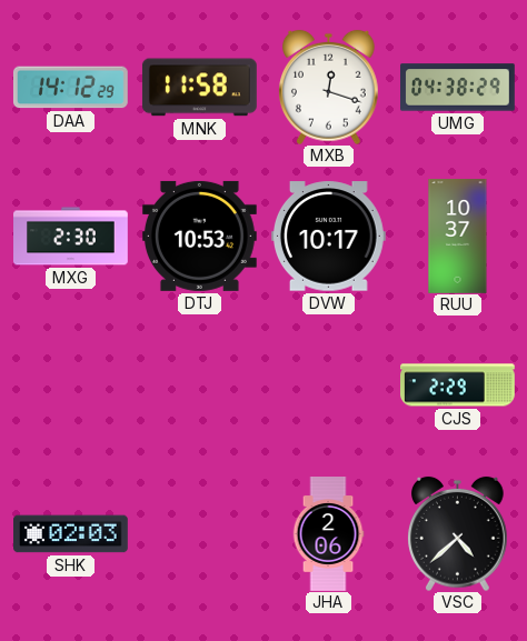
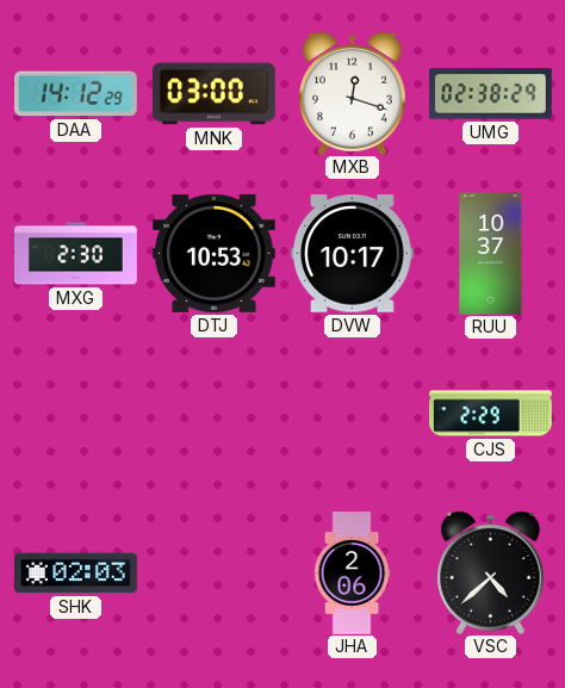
MNK: 11:58 -> 03:00
UMG: 04:38 -> 02:38
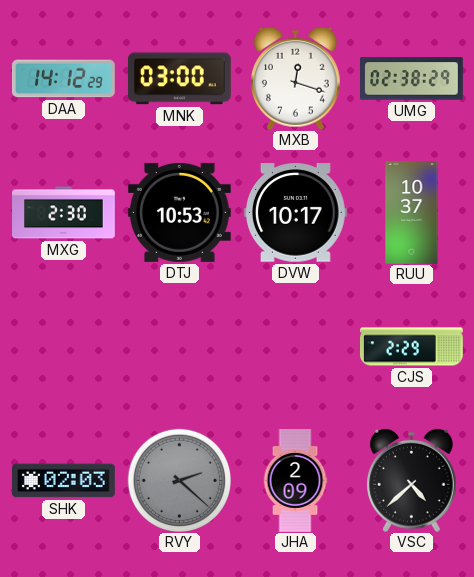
RVY: none -> 2:22
JHA: 2:06 -> 2:09
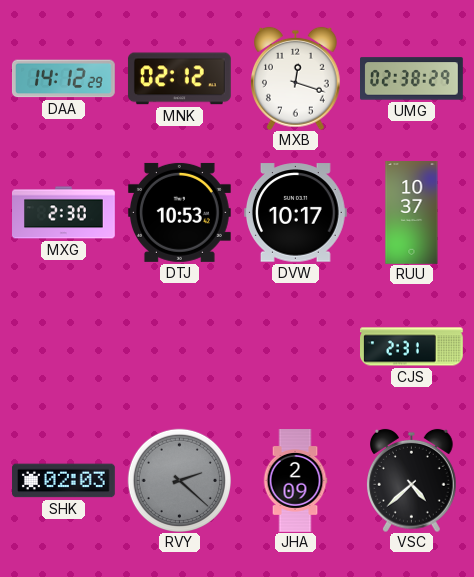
MNK: 03:00 -> 02:12
CJS: 2:29 -> 2:31
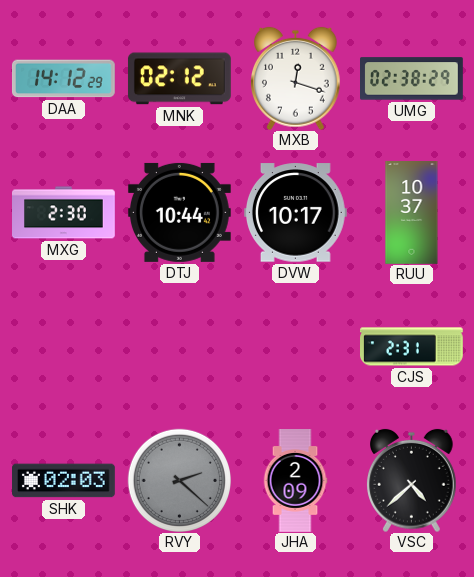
DTJ: 10:53 -> 10:44
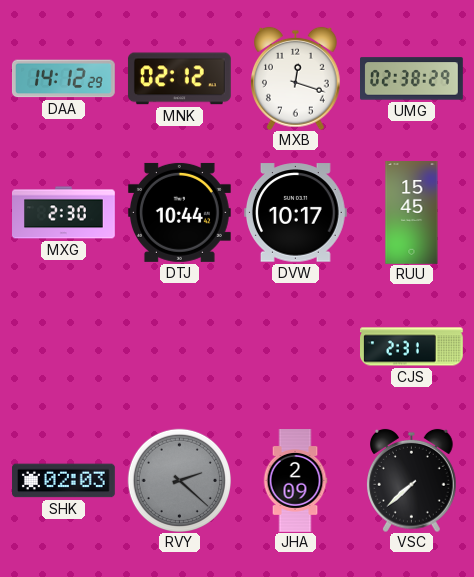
RUU: 10:37 -> 15:45
VSC: 4:38 -> 7:38
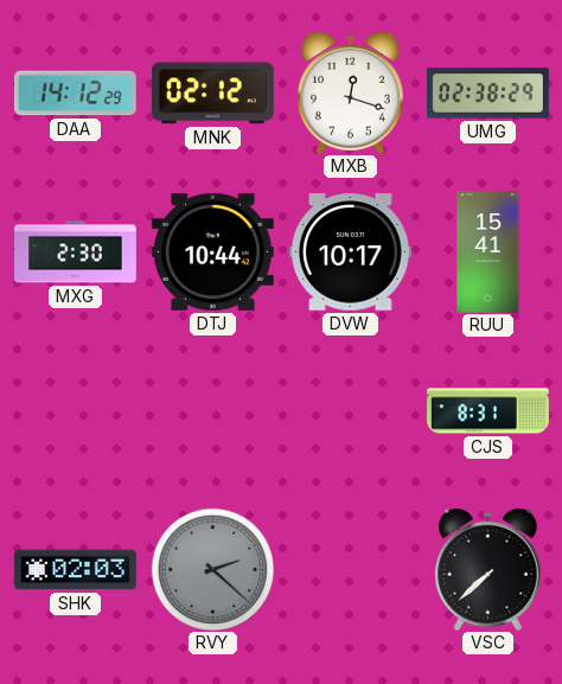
RUU: 15:45 -> 15:41
CJS: 2:31 -> 8:31
JHA: 2:09 -> none
